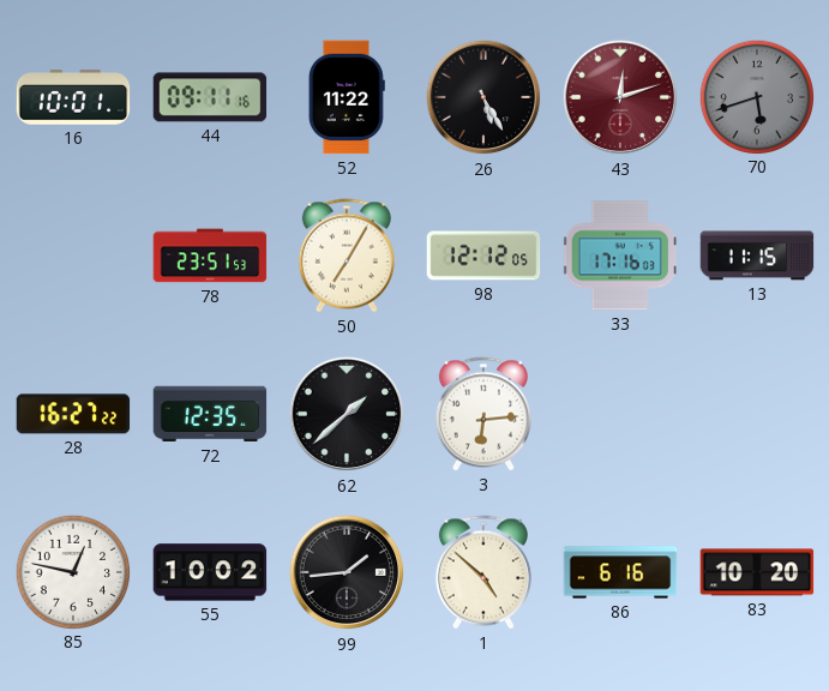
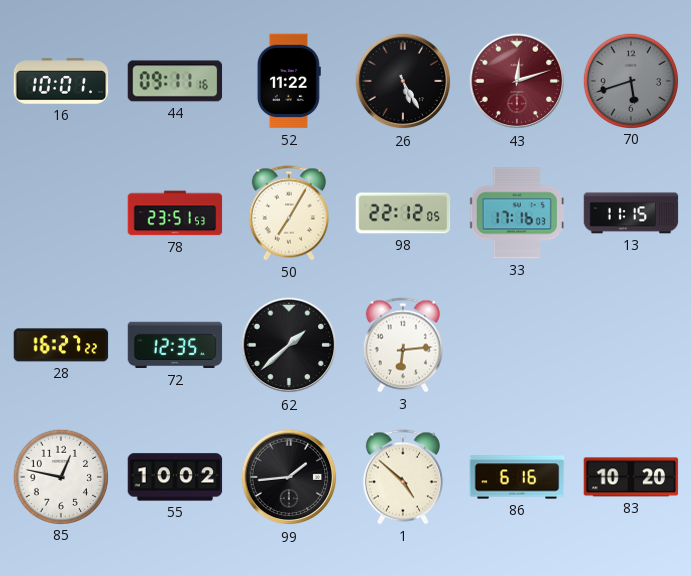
98: 12:12 -> 22:12
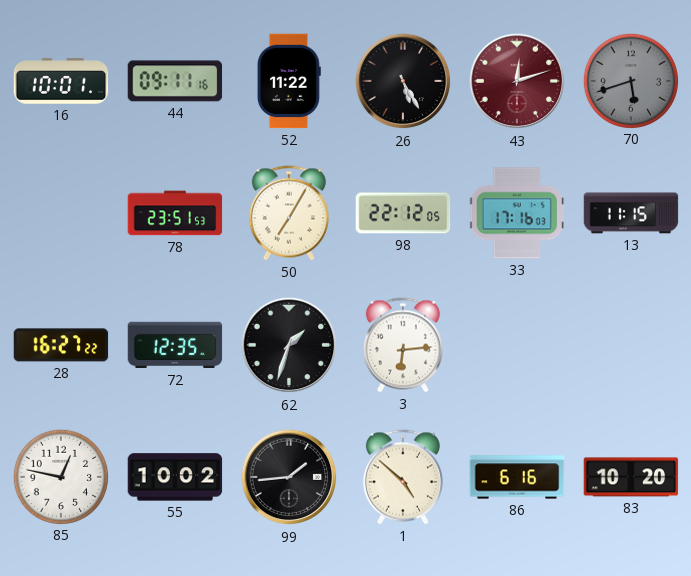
62: 1:38 -> 1:33
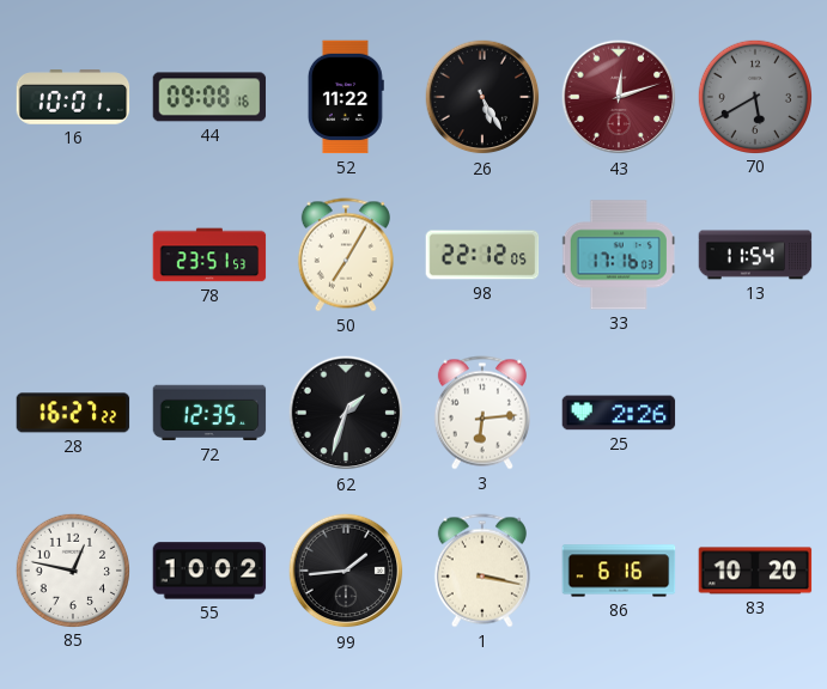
44: 09:11 -> 09:08
70: 5:42 -> 5:40
13: 11:15 -> 11:54
25: none -> 2:26
1: 4:52 -> 3:17
